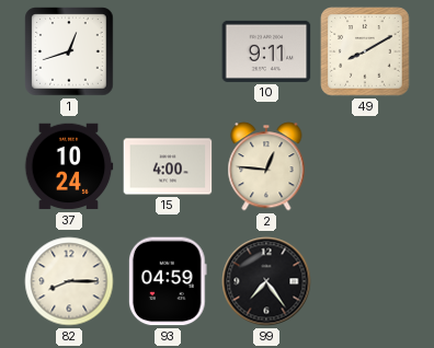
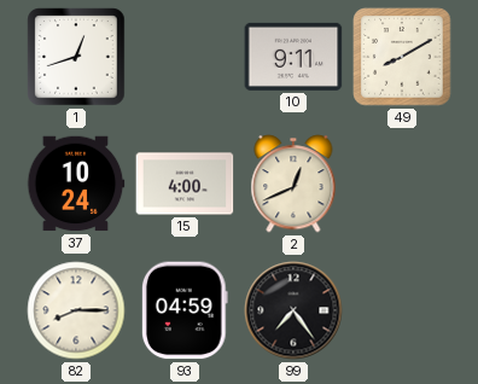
2: 12:46 -> 12:41
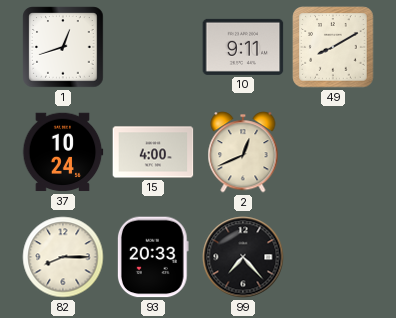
93: 04:59 -> 20:33
99: 7:24 -> 7:23
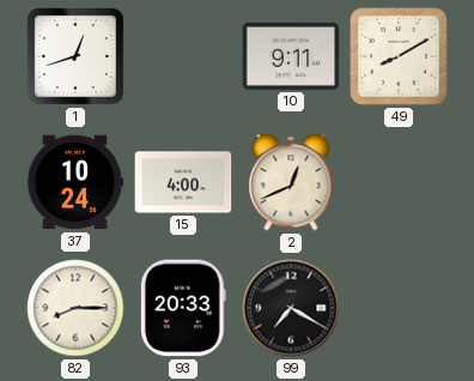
99: 7:23 -> 7:20
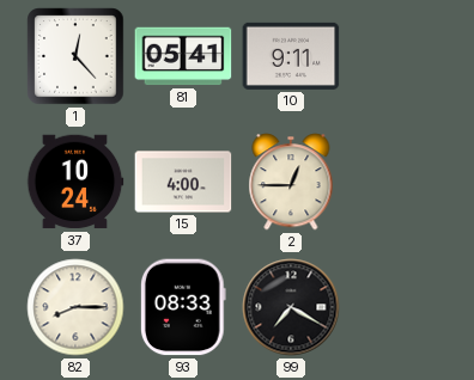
1: 12:42 -> 12:23
81: none -> 05:41
49: 8:10 -> none
2: 12:41 -> 12:45
93: 20:33 -> 08:33
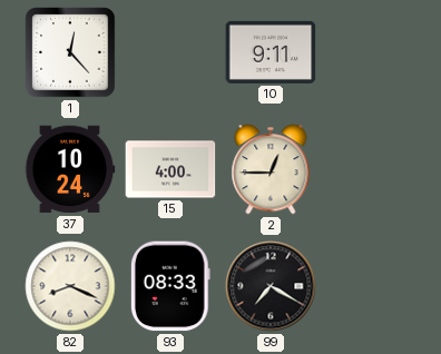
81: 05:41 -> none
82: 8:15 -> 8:19
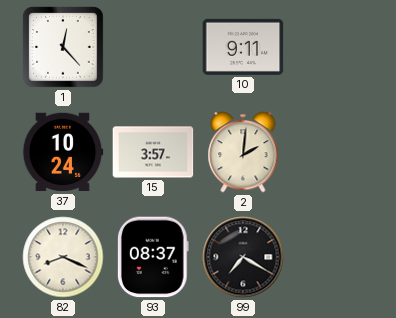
15: 4:00 -> 3:57
2: 12:45 -> 2:01
93: 08:33 -> 08:37
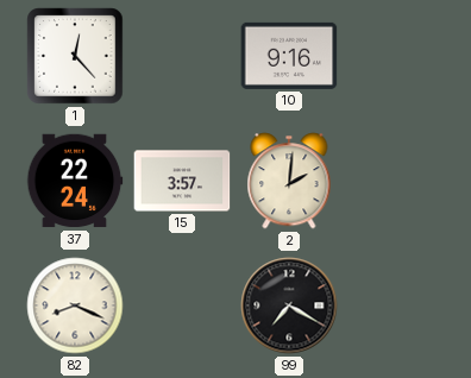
10: 9:11 -> 9:16
37: 10:24 -> 22:24
93: 08:37 -> none
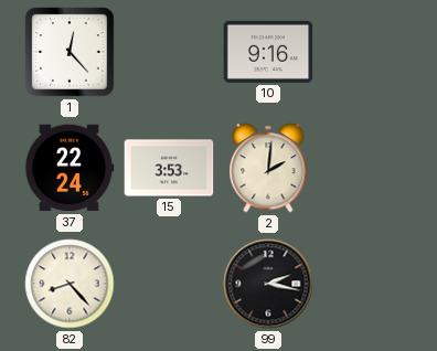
15: 3:57 -> 3:53
82: 8:19 -> 8:23
99: 7:20 -> 2:17
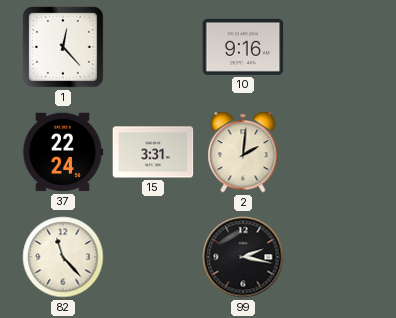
15: 3:53 -> 3:31
82: 8:23 -> 11:23
